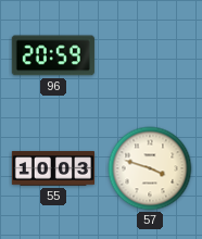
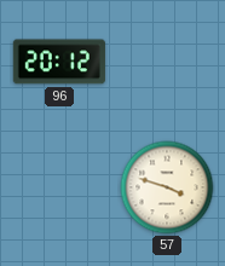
96: 20:59 -> 20:12
55: 10:03 -> none
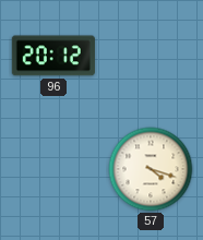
57: 3:48 -> 4:18
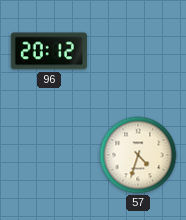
57: 4:18 -> 4:33
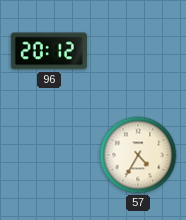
57: 4:33 -> 4:35
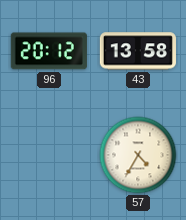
43: none -> 13:58
